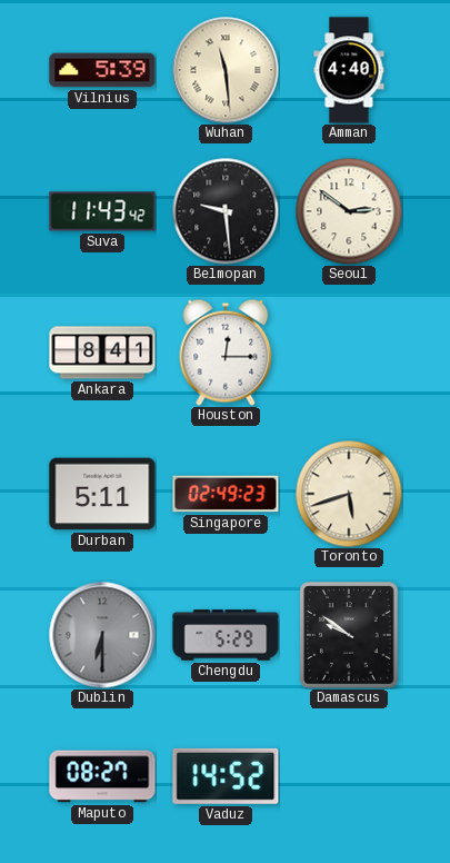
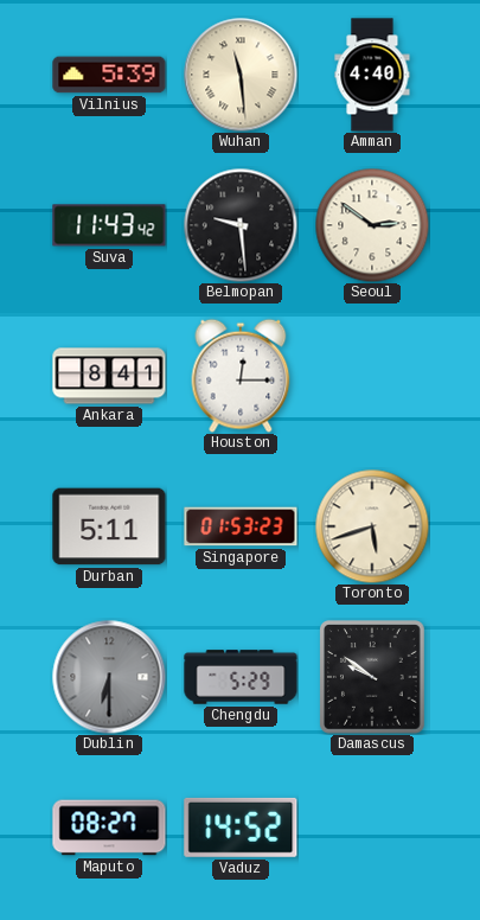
Singapore: 02:49 -> 01:53
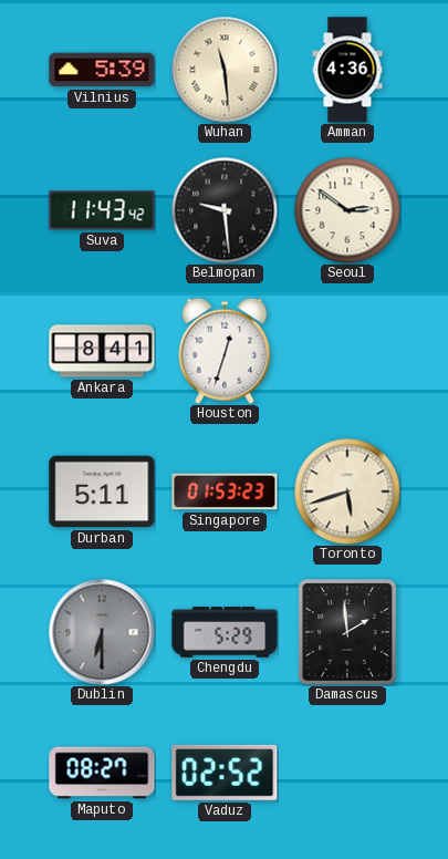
Amman: 4:40 -> 4:36
Houston: 12:15 -> 12:33
Damascus: 9:51 -> 1:59
Vaduz: 14:52 -> 02:52
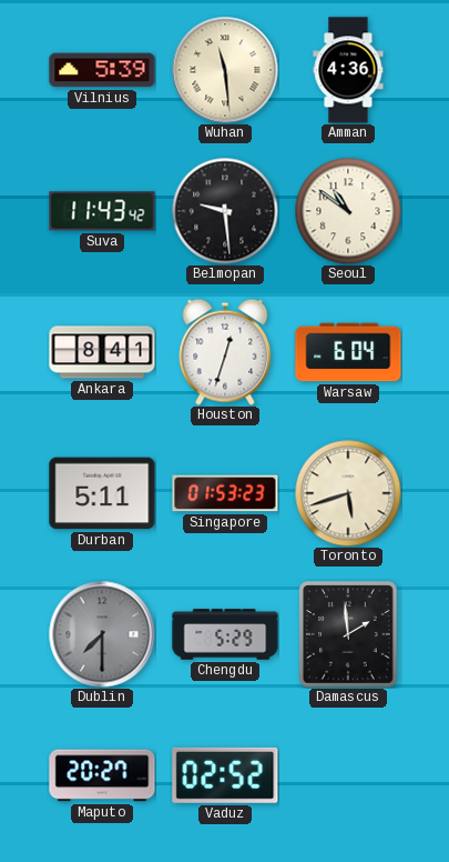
Seoul: 2:51 -> 10:51
Warsaw: none -> 6:04
Dublin: 6:30 -> 7:30
Maputo: 08:27 -> 20:27
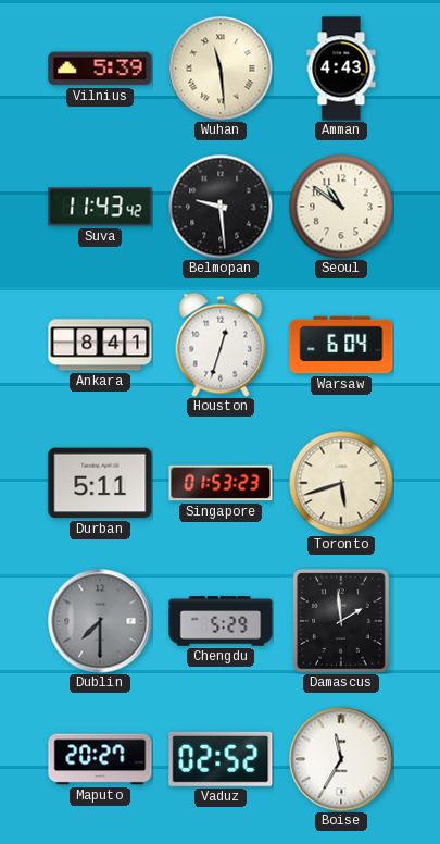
Amman: 4:36 -> 4:43
Boise: none -> 11:35
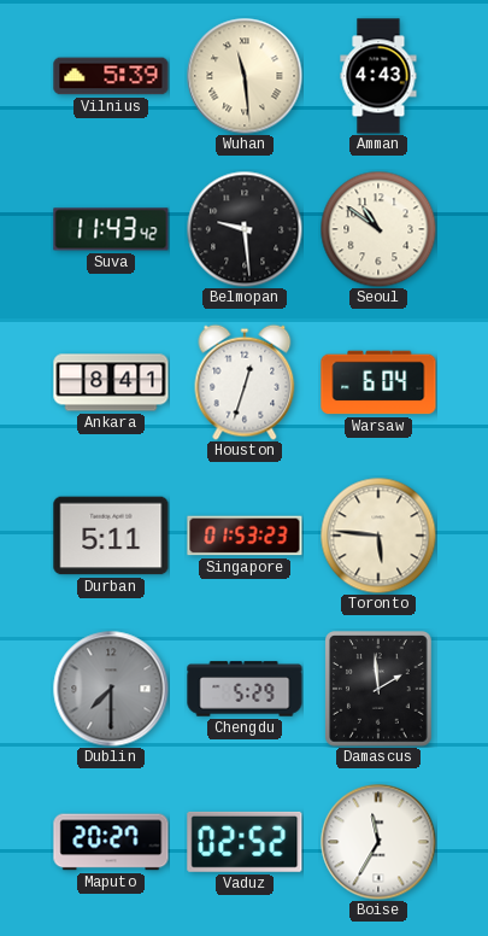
Toronto: 5:42 -> 5:46
